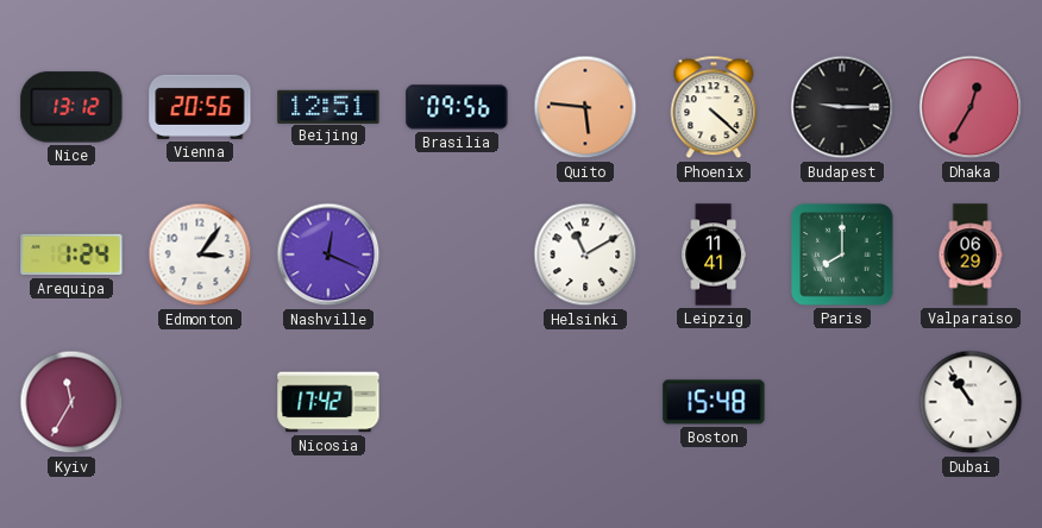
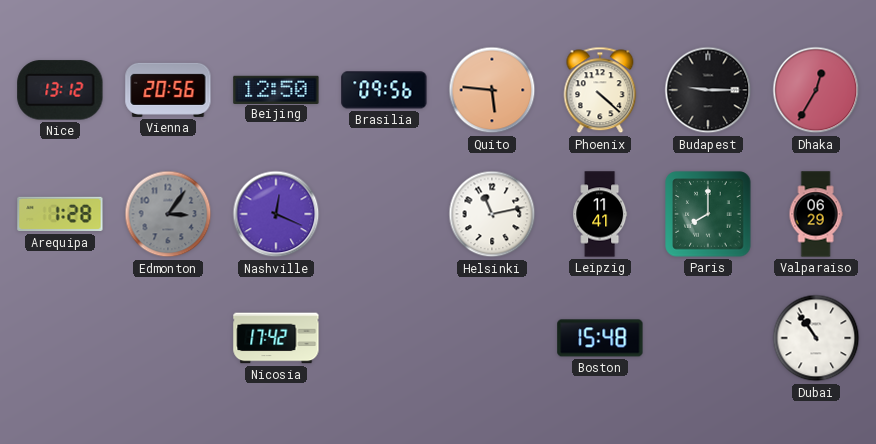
Beijing: 12:51 -> 12:50
Arequipa: 1:24 -> 1:28
Edmonton dial: white -> grey
Helsinki: 11:10 -> 11:13
Kyiv: 11:35 -> none
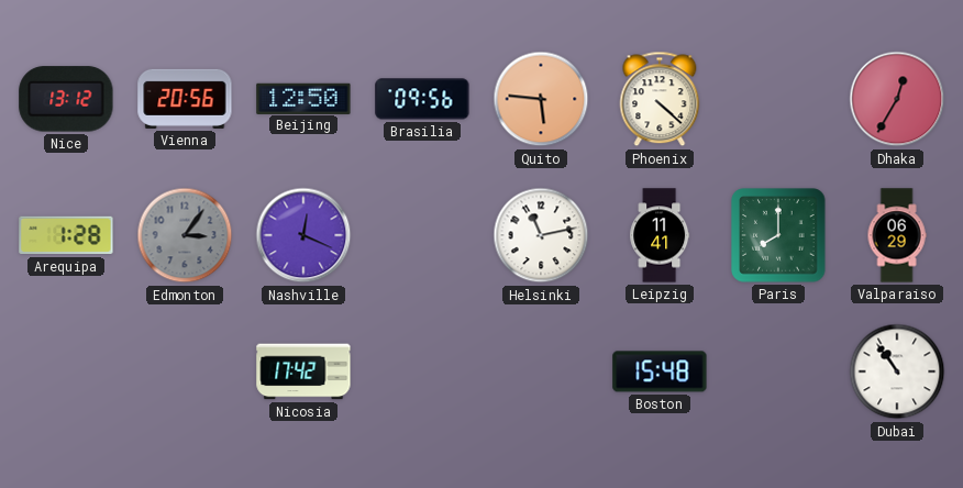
Budapest: 9:15 -> none
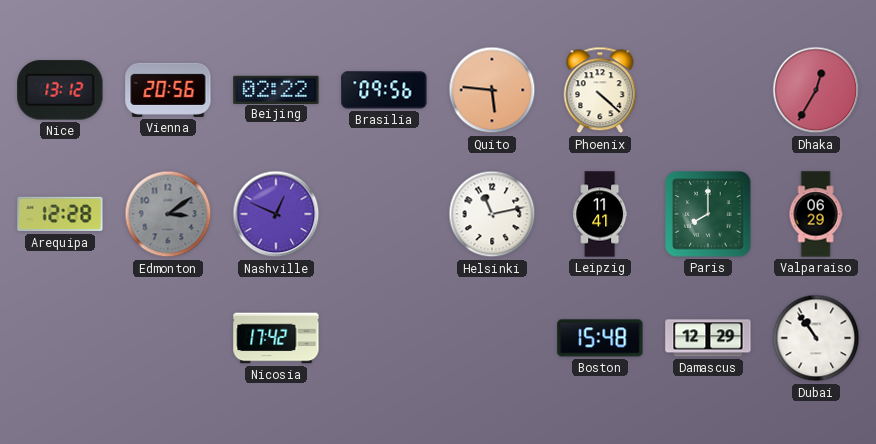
Beijing: 12:50 -> 02:22
Arequipa: 1:28 -> 12:28
Edmonton: 3:06 -> 3:09
Nashville: 12:19 -> 12:49
Damascus: none -> 12:29
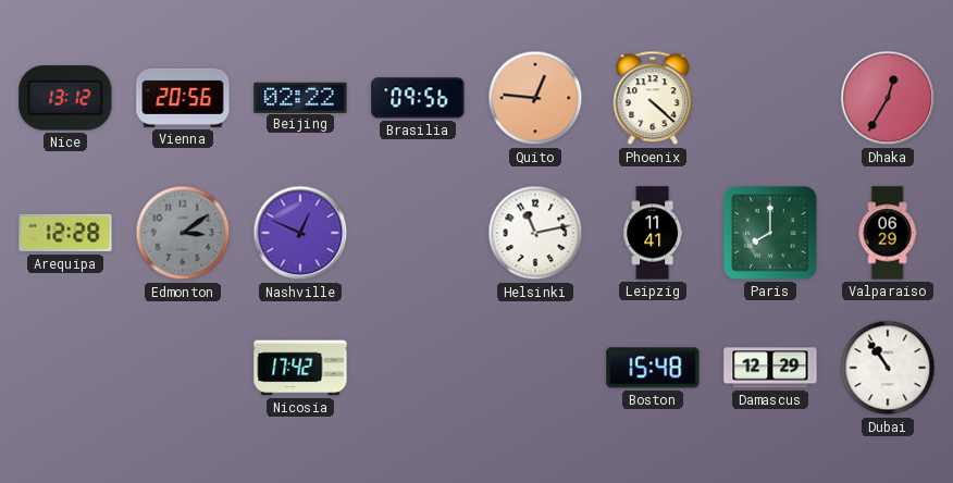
Quito: 5:46 -> 12:46
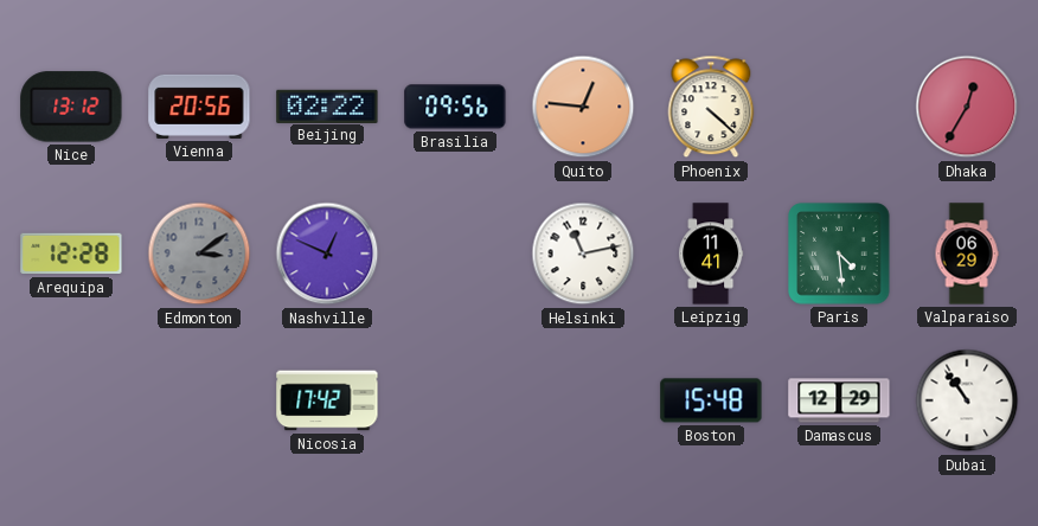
Paris: 8:00 -> 4:29
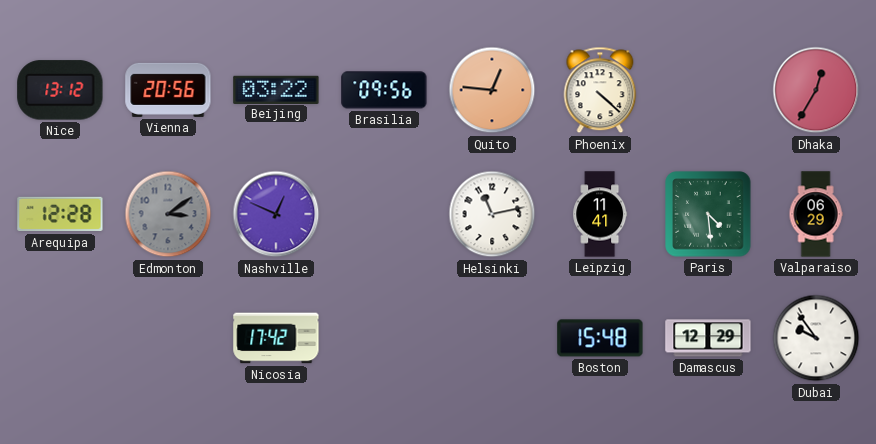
Beijing: 02:22 -> 03:22
Dubai: 10:54 -> 9:54
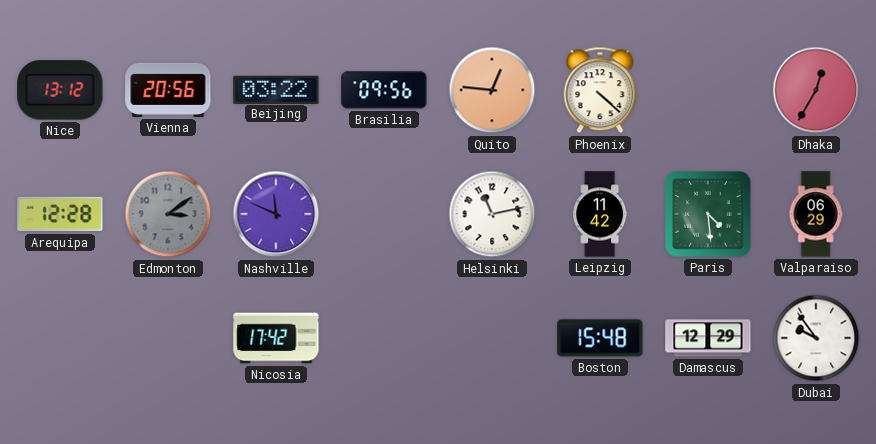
Nashville: 12:49 -> 11:49
Leipzig: 11:41 -> 11:42
